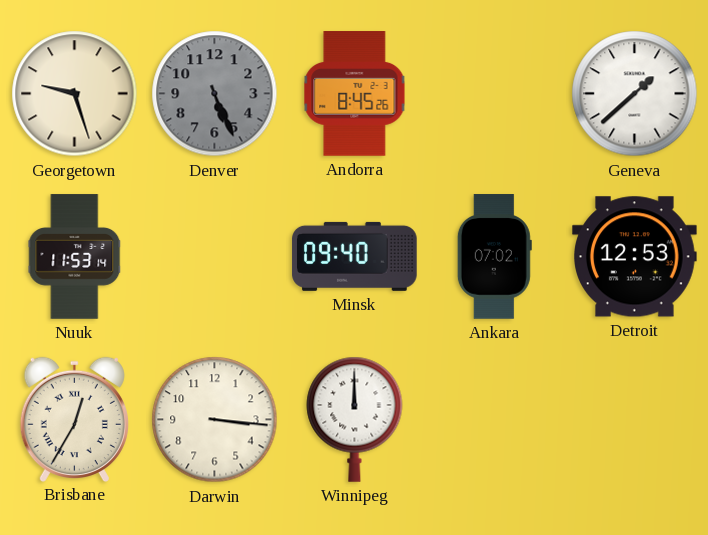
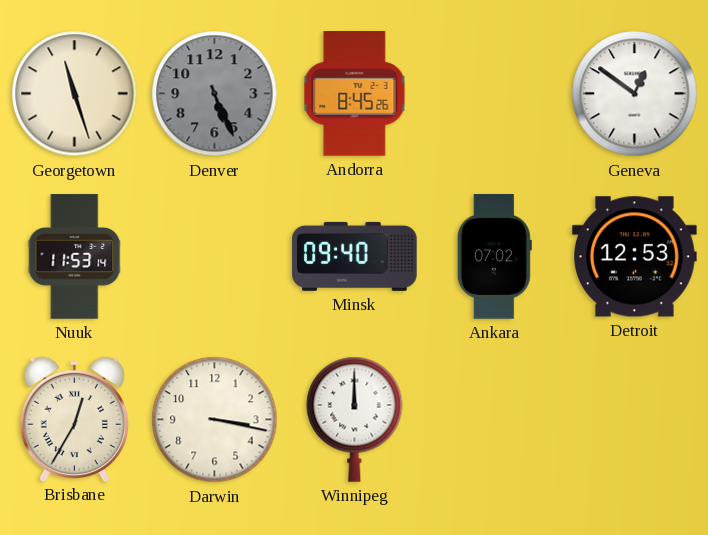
Georgetown: 9:27 -> 11:27
Geneva: 1:38 -> 12:51
Darwin: 3:16 -> 3:17
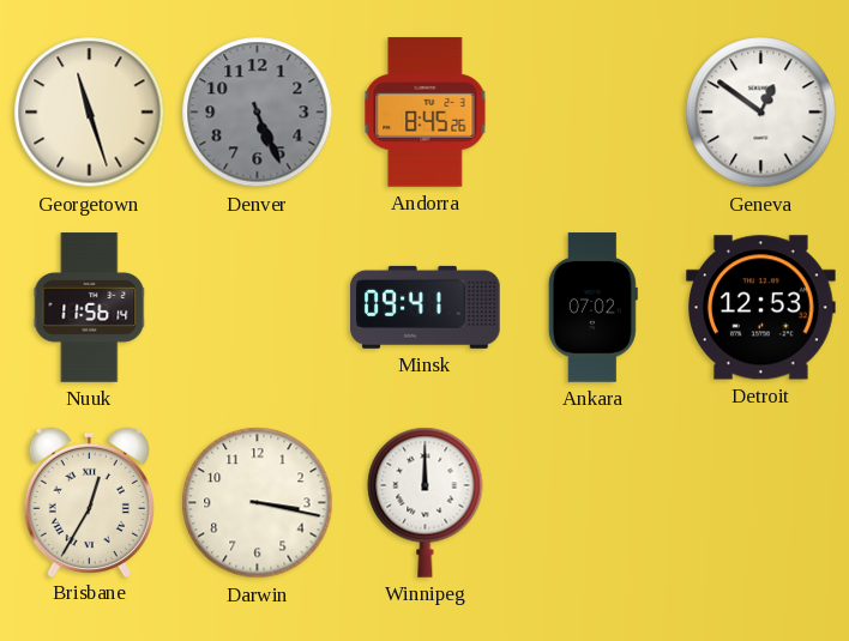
Nuuk: 11:53 -> 11:56
Minsk: 09:40 -> 09:41
